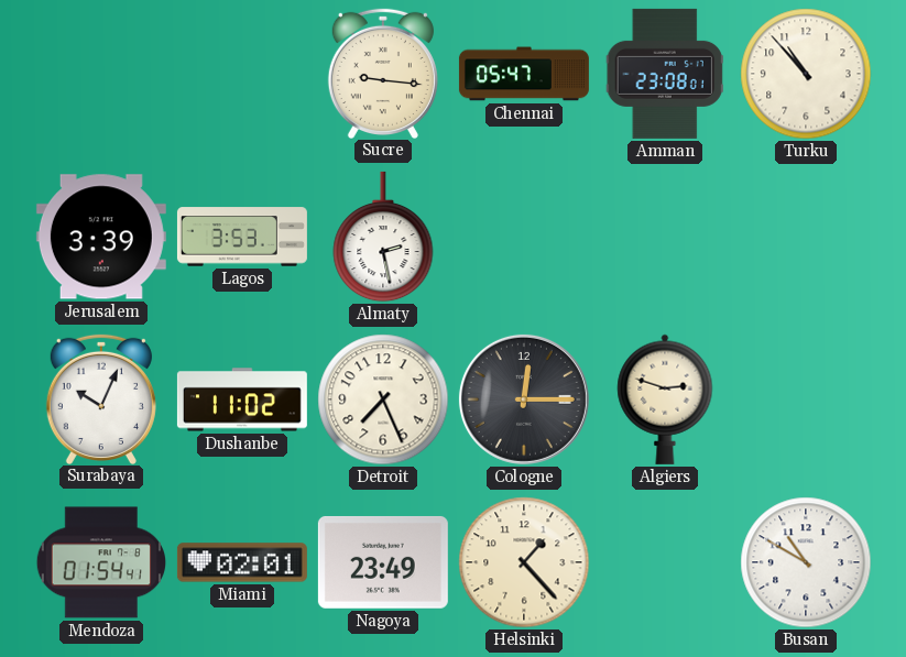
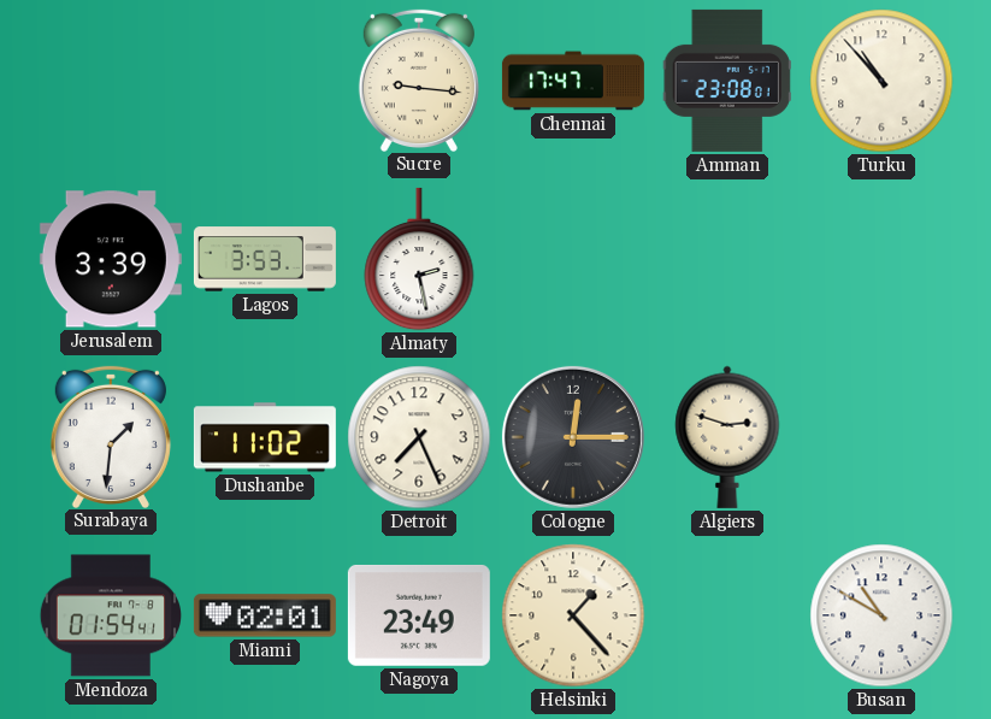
Chennai: 05:47 -> 17:47
Surabaya: 10:04 -> 1:31
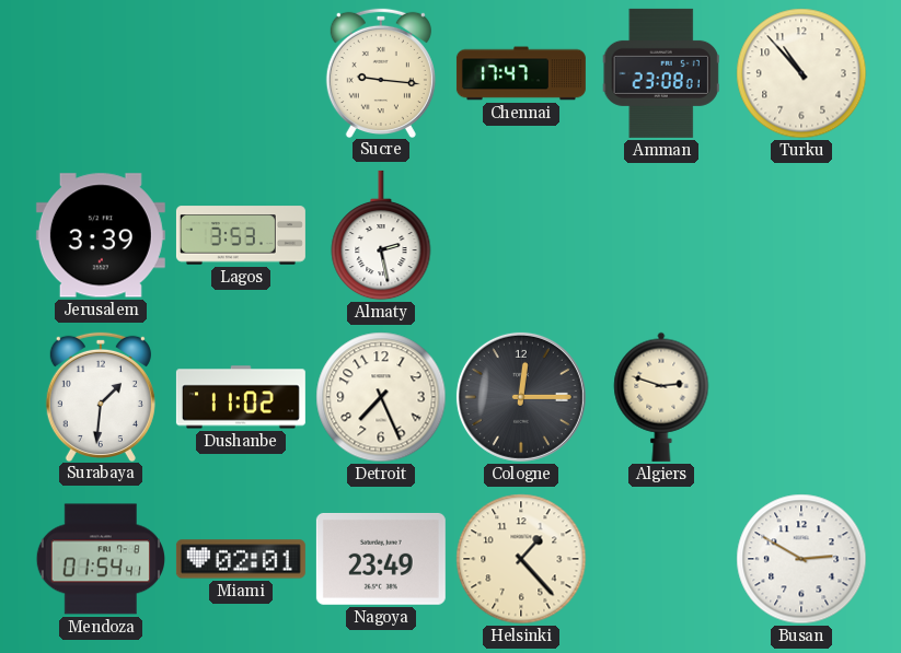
Busan: 10:50 -> 2:50
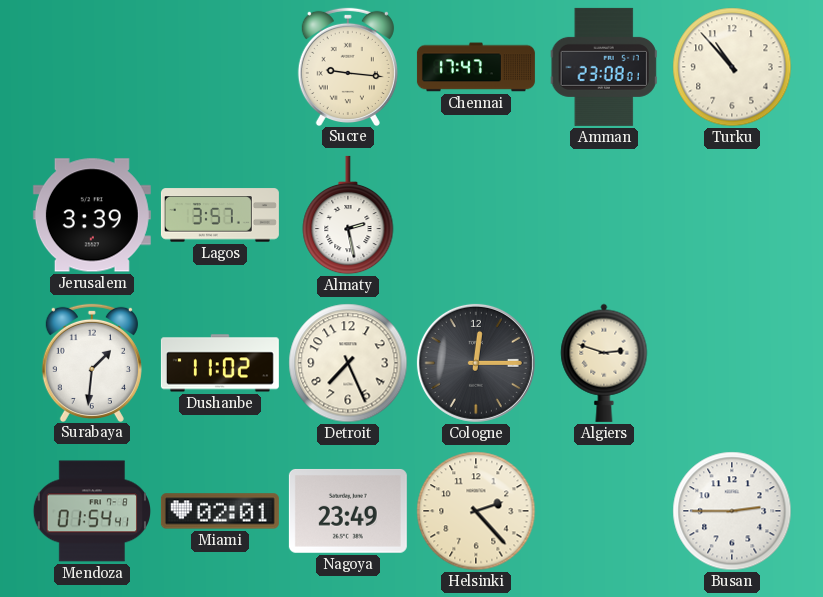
Lagos: 3:53 -> 3:57
Helsinki: 1:23 -> 2:23
Busan: 2:50 -> 2:45
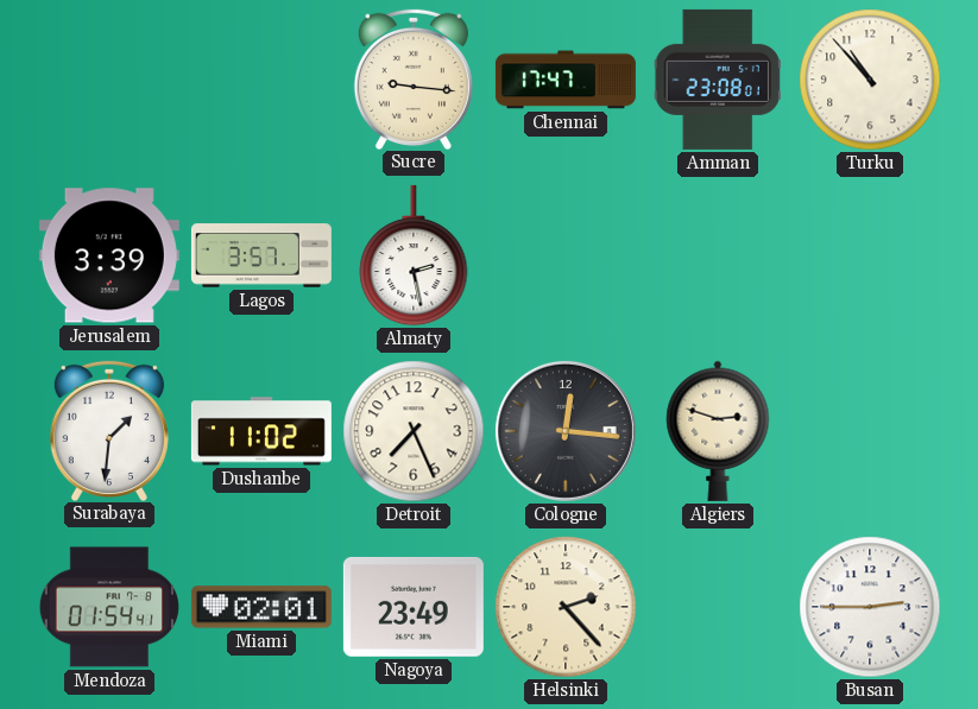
Cologne: 12:15 -> 12:16
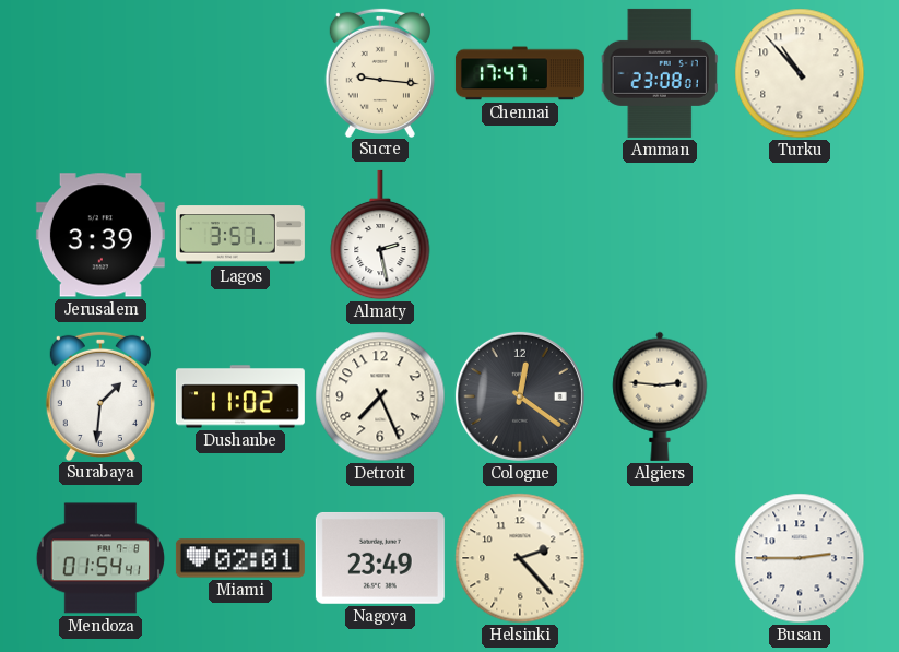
Cologne: 12:16 -> 12:21
Algiers: 2:48 -> 2:46
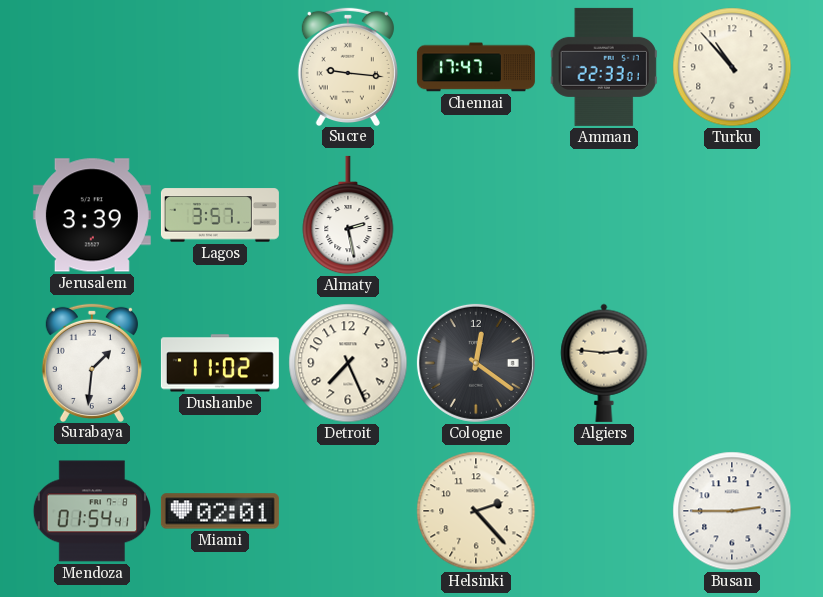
Amman: 23:08 -> 22:33
Nagoya: 23:49 -> none
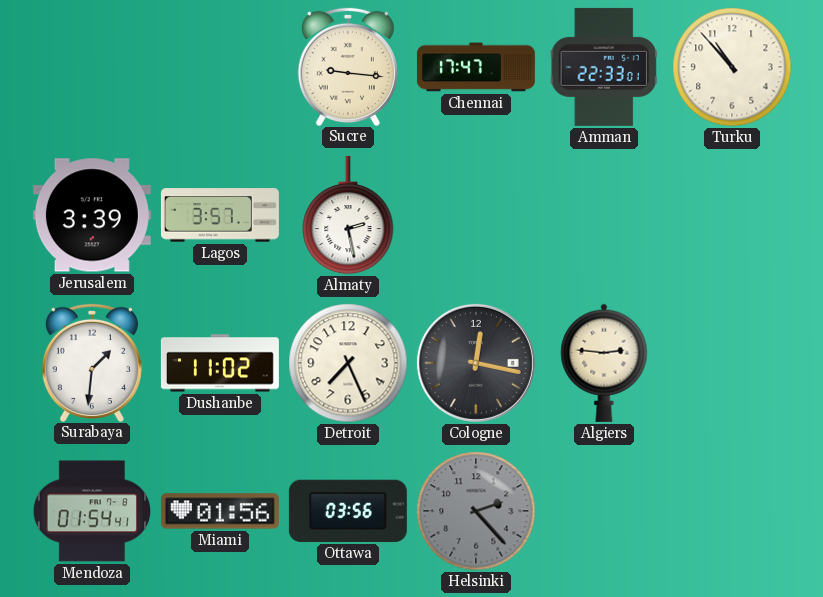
Cologne: 12:21 -> 12:17
Miami: 02:01 -> 01:56
Ottawa: none -> 03:56
Helsinki dial: cream -> grey
Busan: 2:45 -> none
